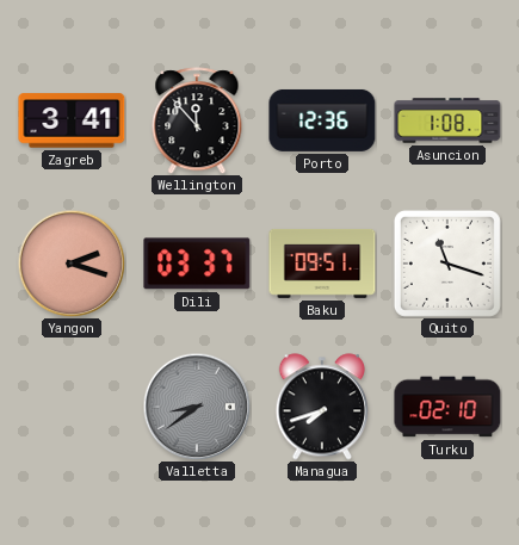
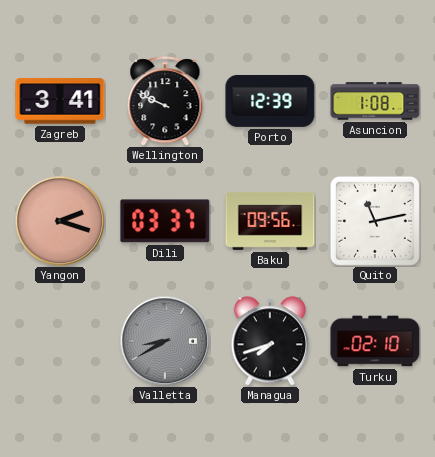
Wellington: 11:53 -> 9:49
Porto: 12:36 -> 12:39
Baku: 09:51 -> 09:56
Quito: 11:18 -> 11:13
Valletta: 8:39 -> 8:40
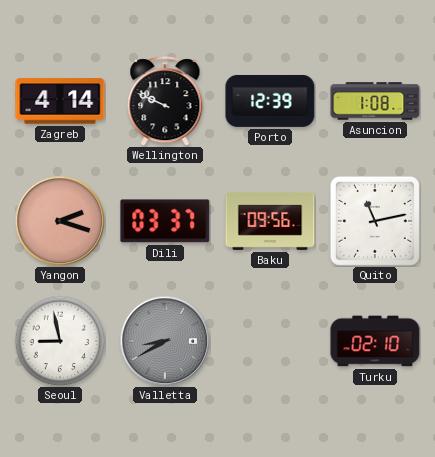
Zagreb: 3:41 -> 4:14
Seoul: none -> 8:58
Managua: 7:42 -> none
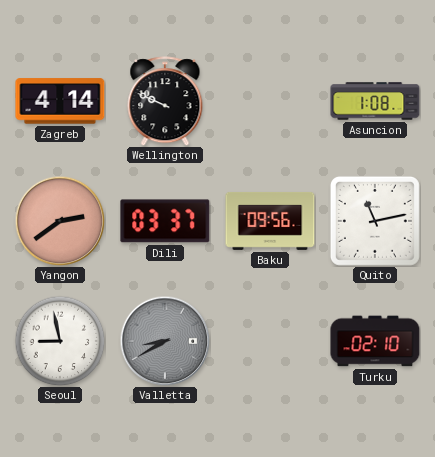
Porto: 12:39 -> none
Yangon: 2:18 -> 2:39
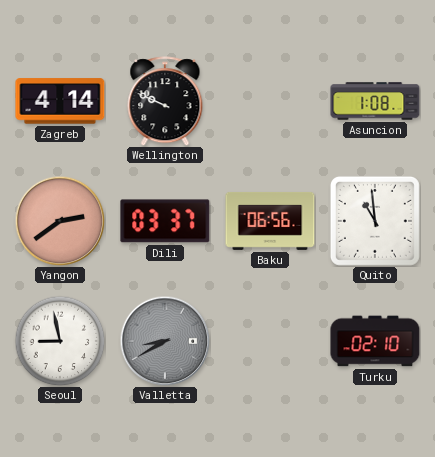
Baku: 09:56 -> 06:56
Quito: 11:13 -> 10:59
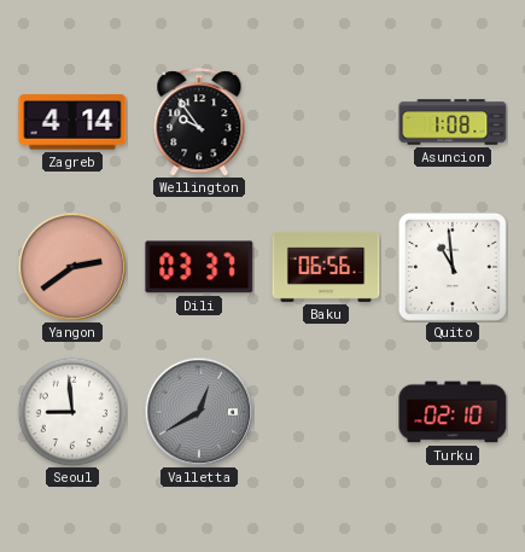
Wellington: 9:49 -> 9:54
Seoul: 8:58 -> 8:59
Valletta: 8:40 -> 12:40
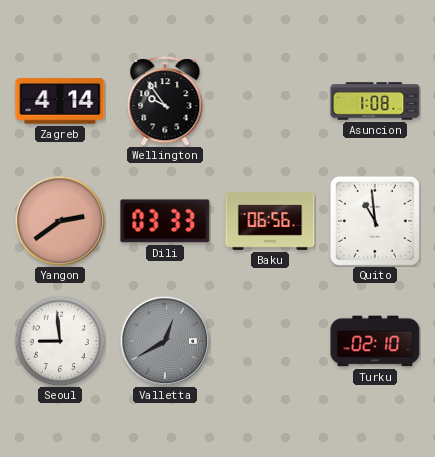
Dili: 03:37 -> 03:33
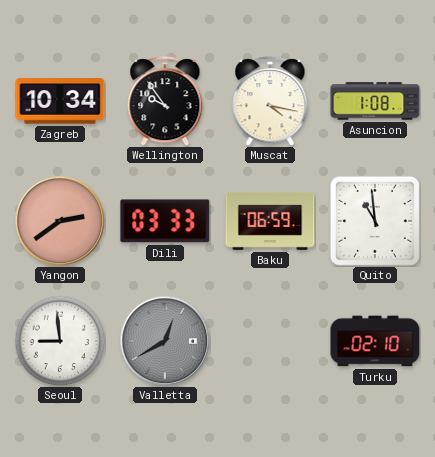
Zagreb: 4:14 -> 10:34
Muscat: none -> 4:17
Baku: 06:56 -> 06:59
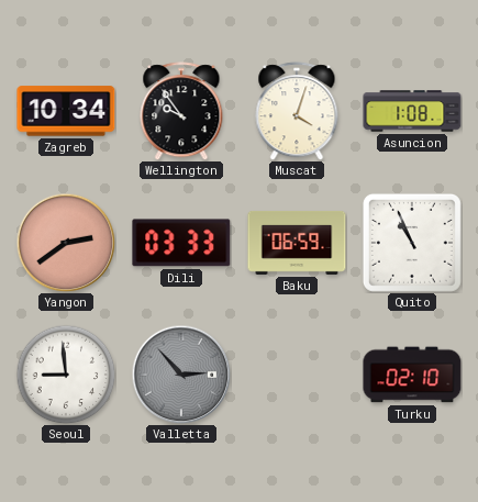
Muscat: 4:17 -> 4:03
Quito: 10:59 -> 10:56
Valletta: 12:40 -> 2:53
